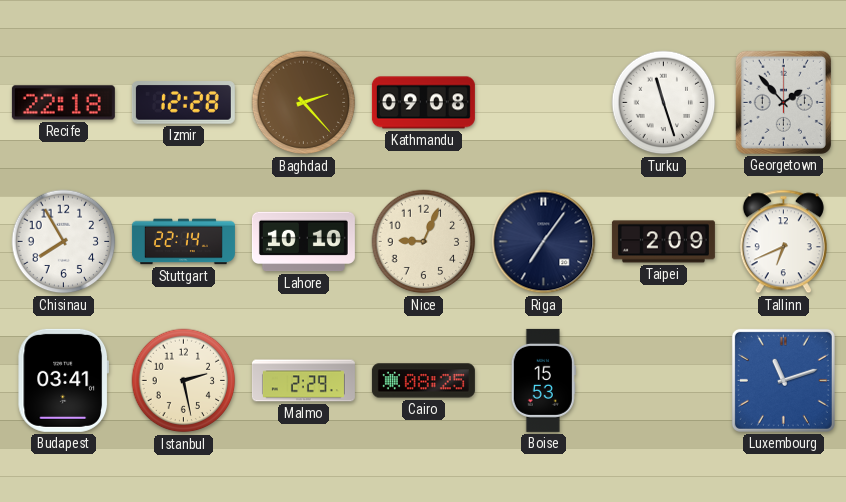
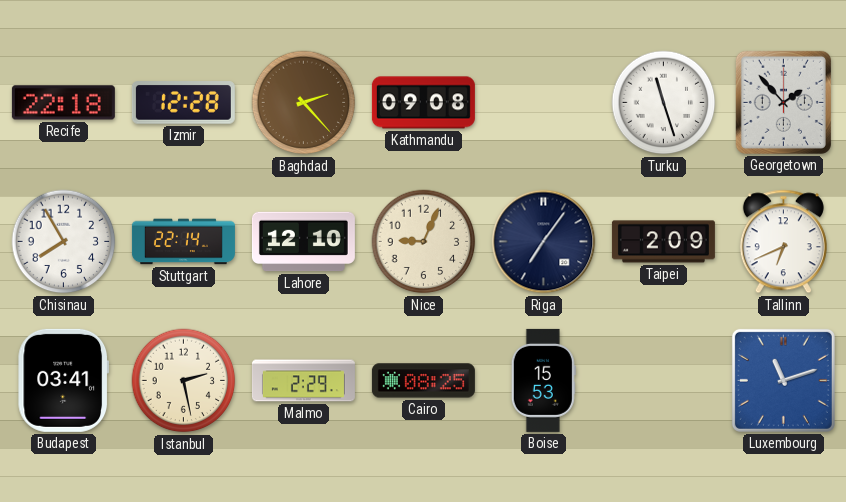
Lahore: 10:10 -> 12:10
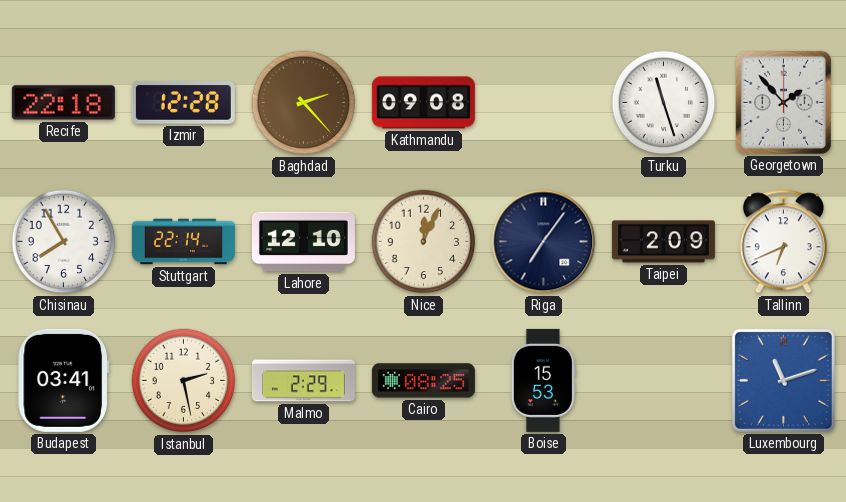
Nice: 9:04 -> 12:04
